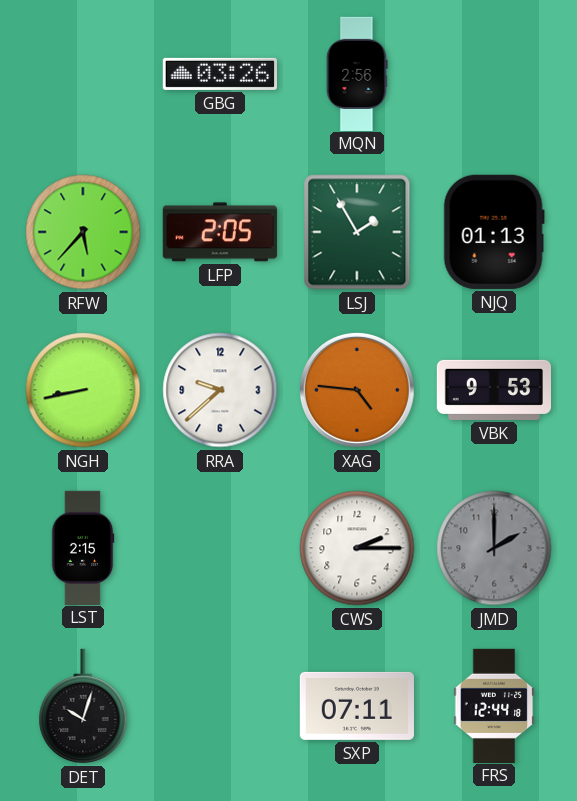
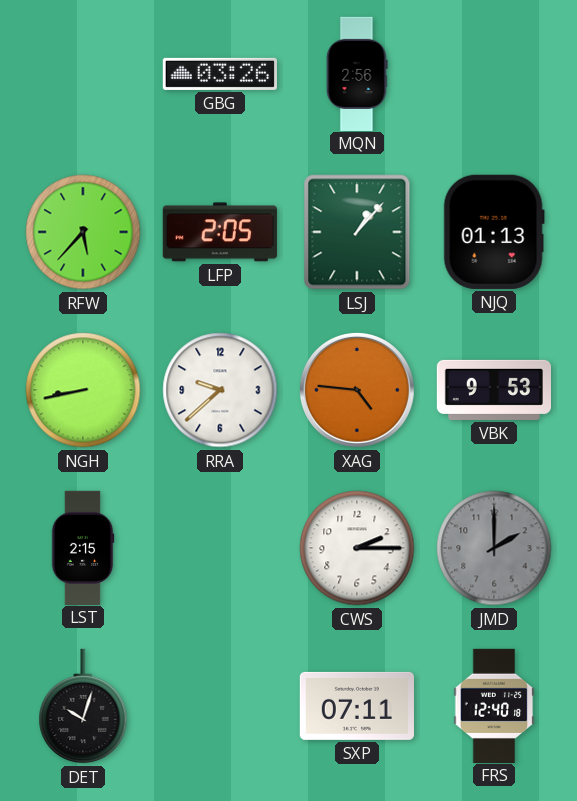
LSJ: 1:55 -> 1:07
FRS: 12:44 -> 12:40
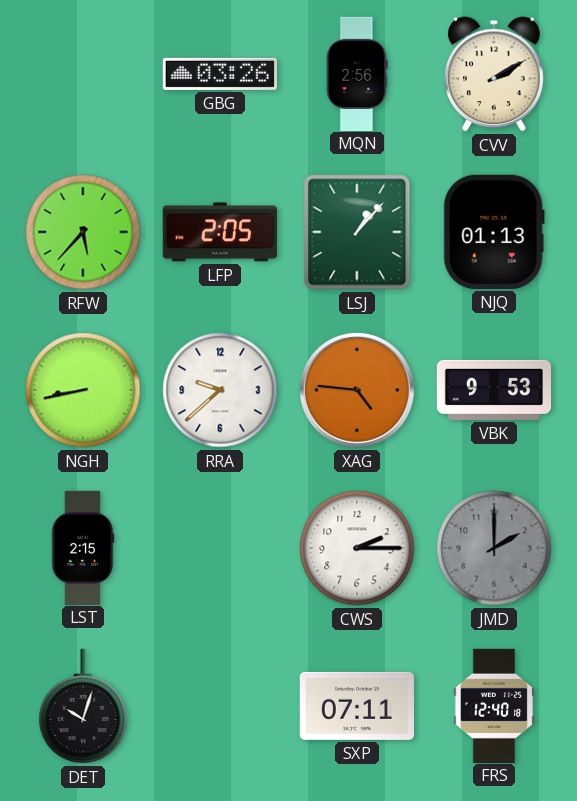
CVV: none -> 2:10
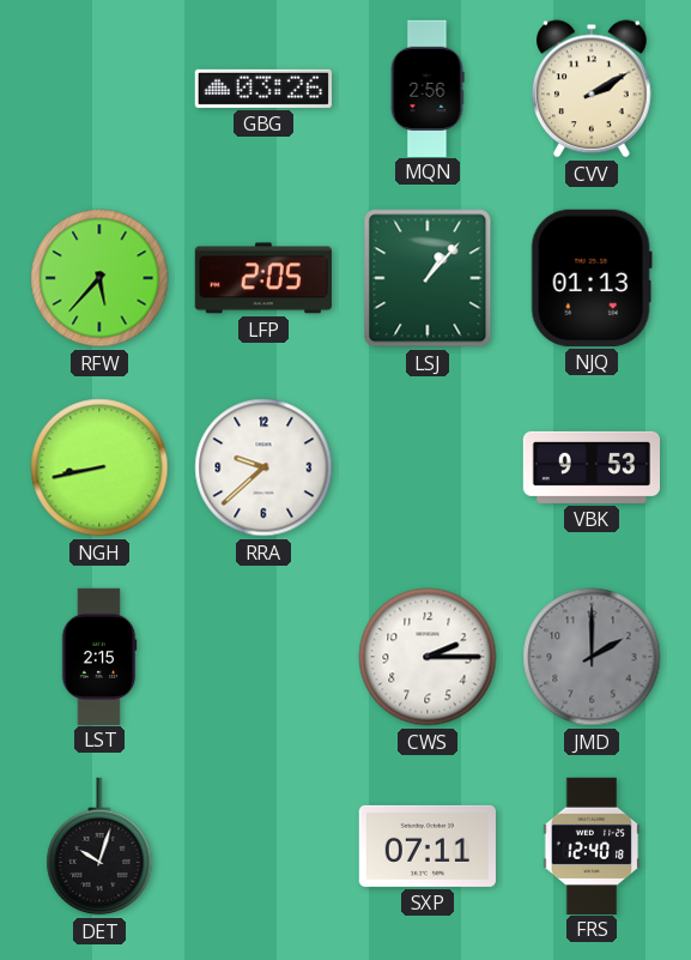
XAG: 4:46 -> none
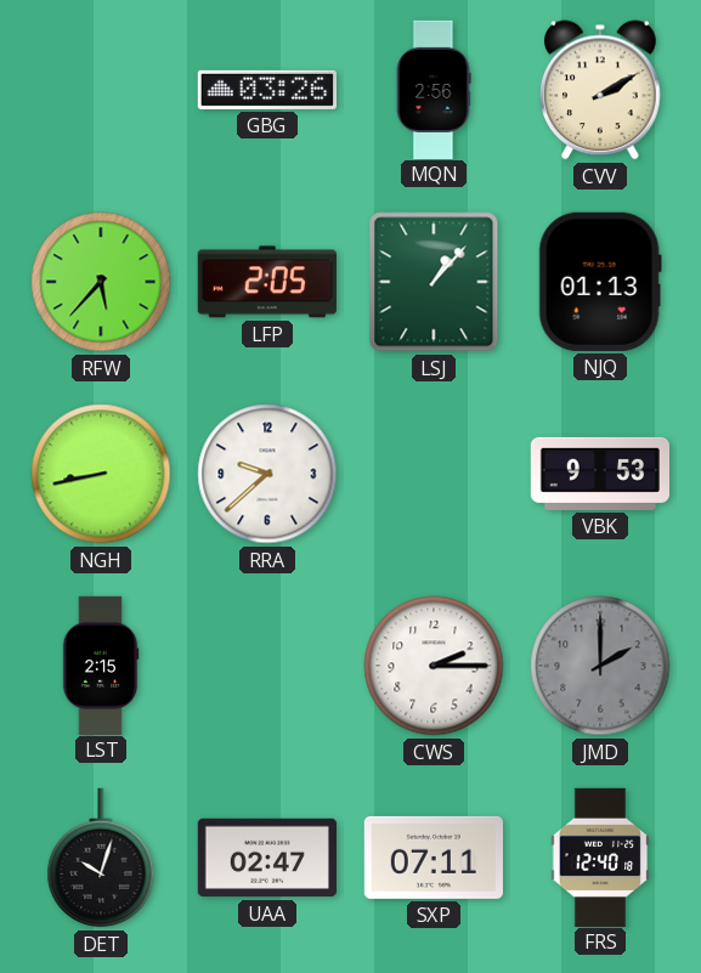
UAA: none -> 02:47
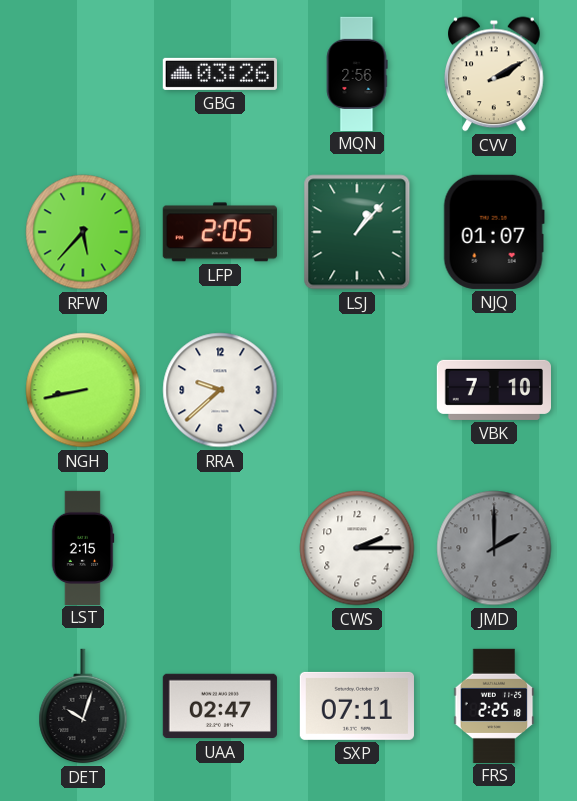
NJQ: 01:13 -> 01:07
VBK: 9:53 -> 7:10
FRS: 12:40 -> 2:25
